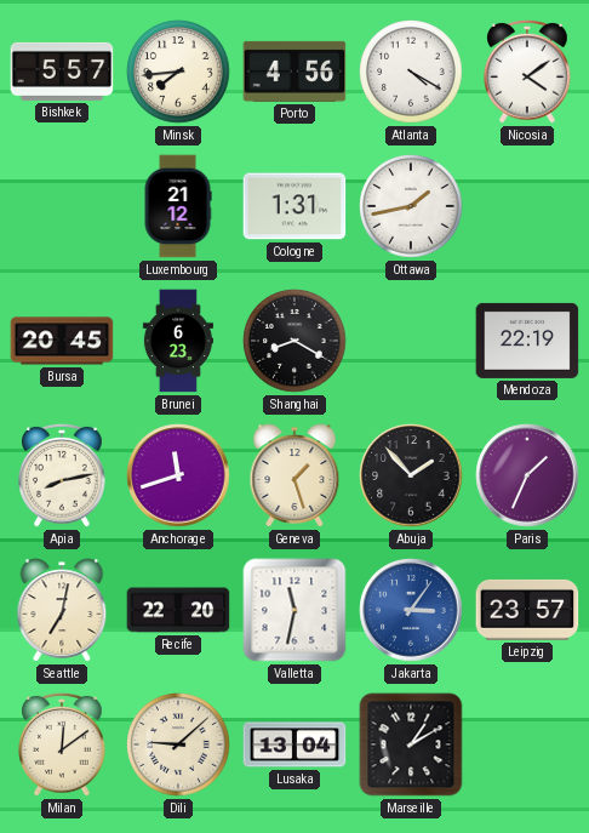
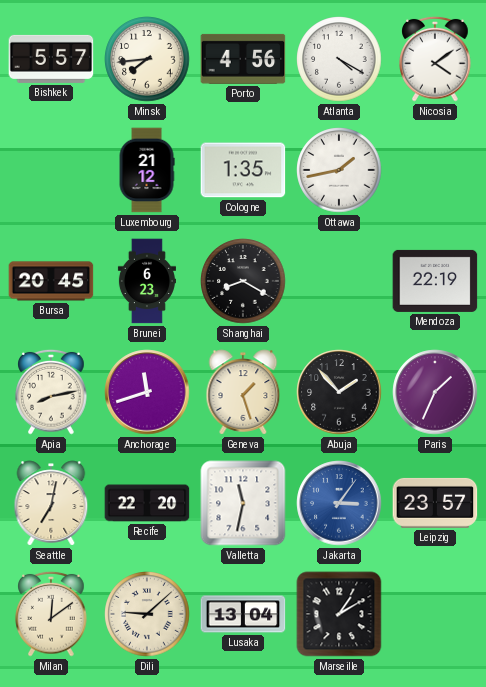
Cologne: 1:31 -> 1:35
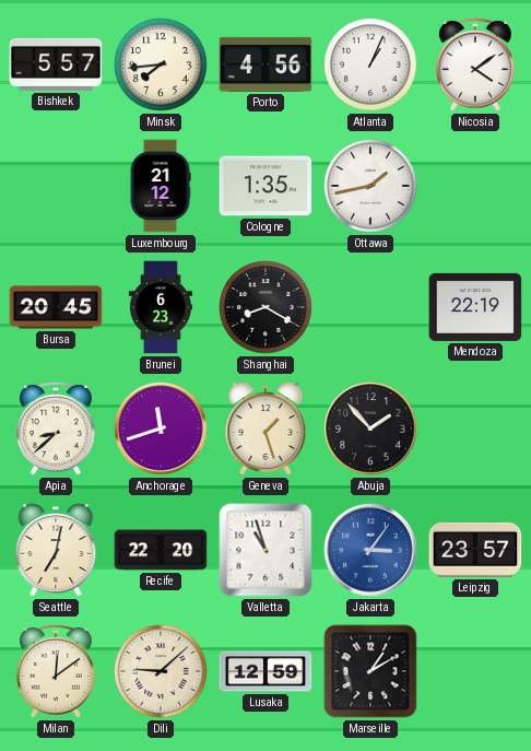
Atlanta: 4:20 -> 1:04
Apia: 8:13 -> 8:38
Paris: 1:34 -> none
Valletta: 11:32 -> 10:57
Lusaka: 13:04 -> 12:59
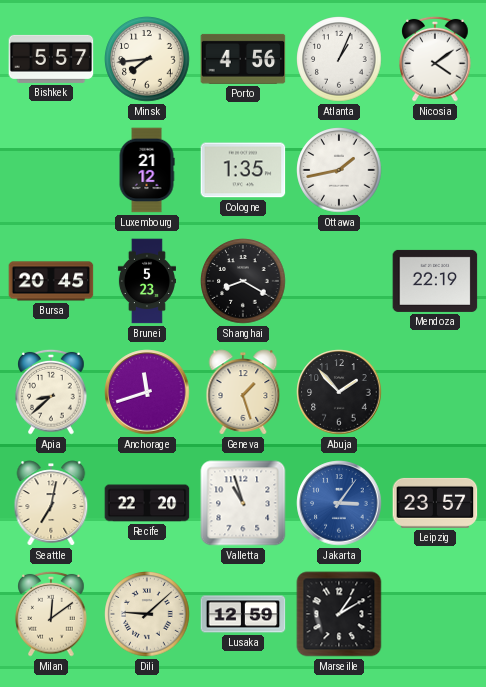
Brunei: 6:23 -> 5:23
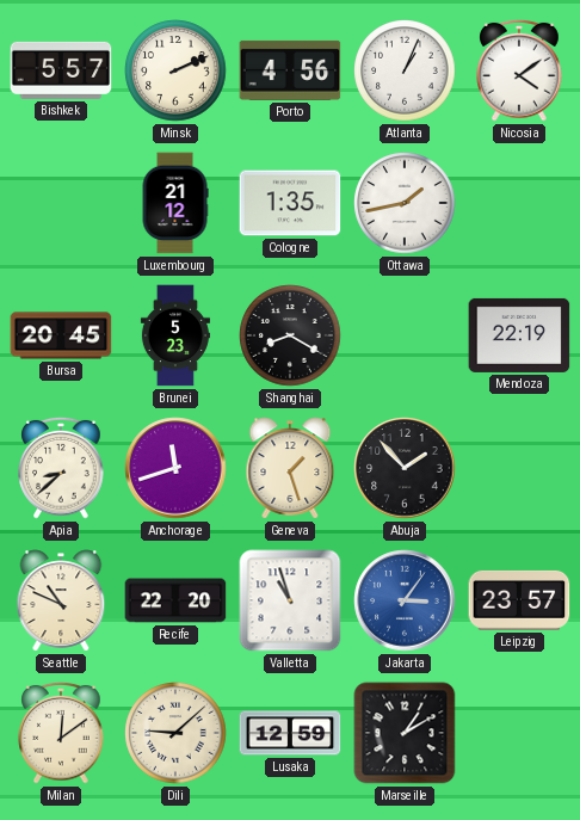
Minsk: 7:44 -> 2:11
Seattle: 7:02 -> 10:49
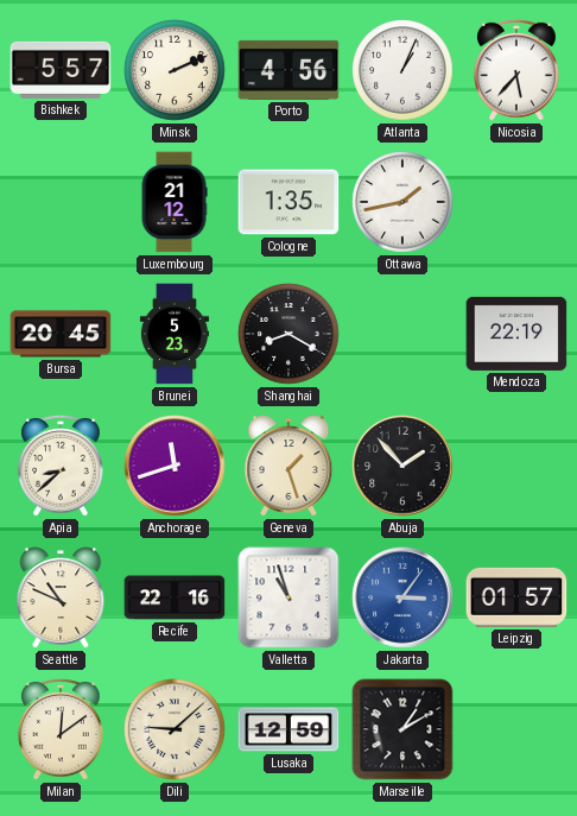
Nicosia: 4:09 -> 5:37
Recife: 22:20 -> 22:16
Leipzig: 23:57 -> 01:57
